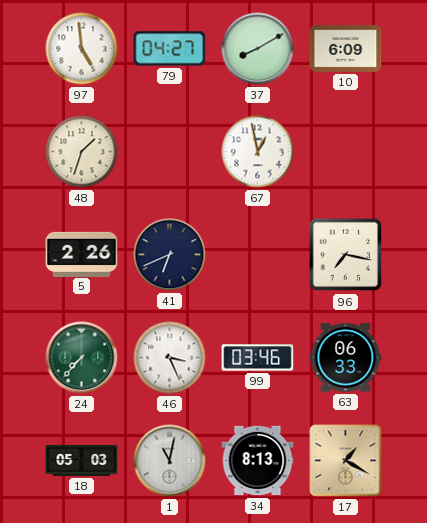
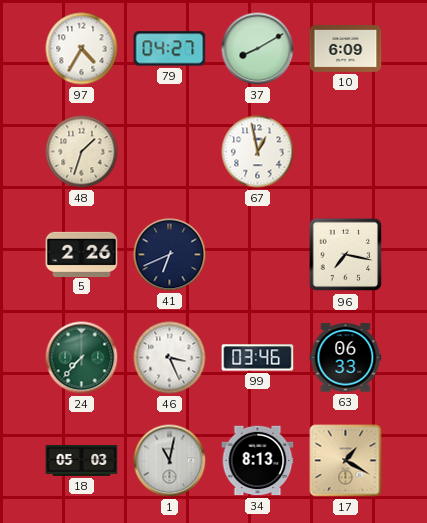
97: 4:59 -> 4:35
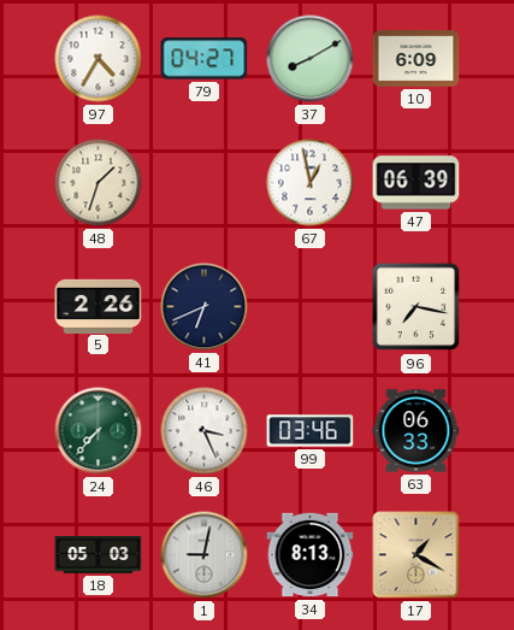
47: none -> 06:39
1: 11:02 -> 9:02
